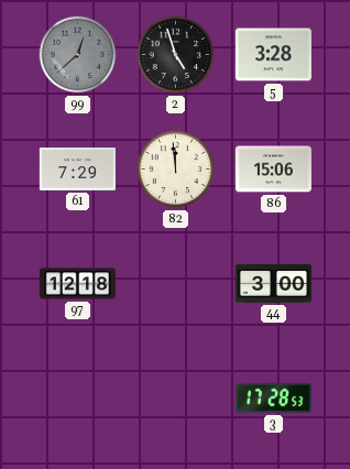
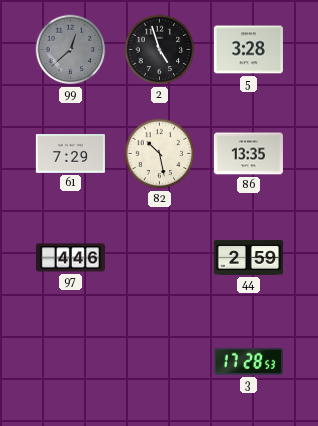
82: 11:59 -> 10:28
86: 15:06 -> 13:35
97: 12:18 -> 4:46
44: 3:00 -> 2:59
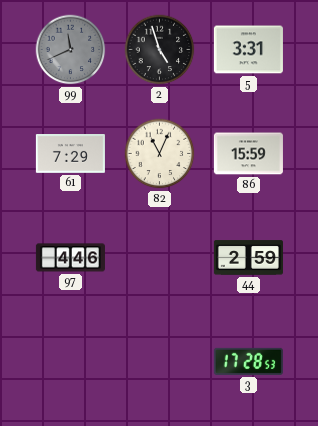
99: 12:38 -> 11:41
5: 3:28 -> 3:31
82: 10:28 -> 11:04
86: 13:35 -> 15:59
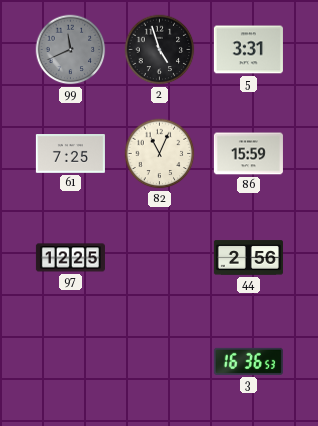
61: 7:29 -> 7:25
97: 4:46 -> 12:25
44: 2:59 -> 2:56
3: 17:28 -> 16:36
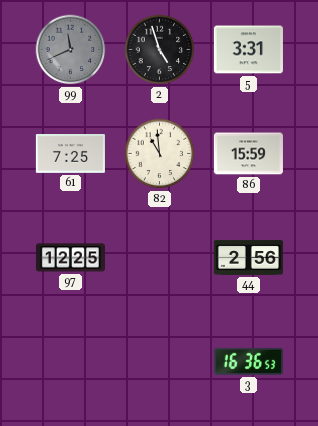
82: 11:04 -> 10:59
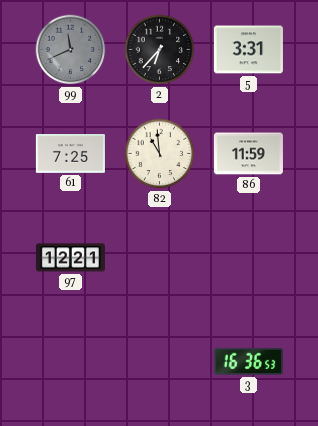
2: 4:57 -> 6:37
86: 15:59 -> 11:59
97: 12:25 -> 12:21
44: 2:56 -> none
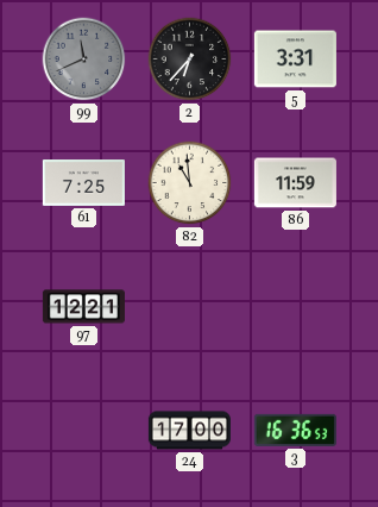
24: none -> 17:00
